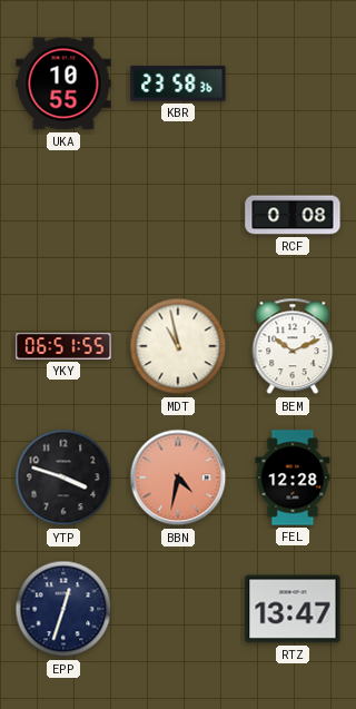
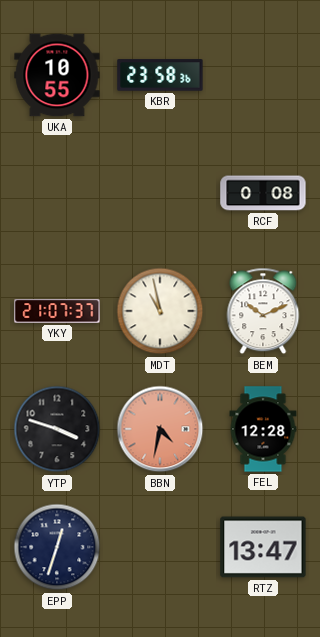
YKY: 06:51 -> 21:07
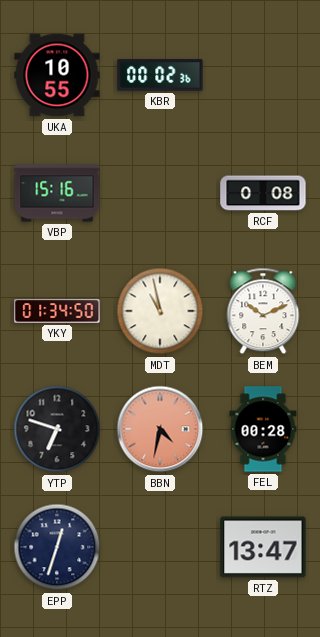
KBR: 23:58 -> 00:02
VBP: none -> 15:16
YKY: 21:07 -> 01:34
YTP: 3:48 -> 6:48
FEL: 12:28 -> 00:28
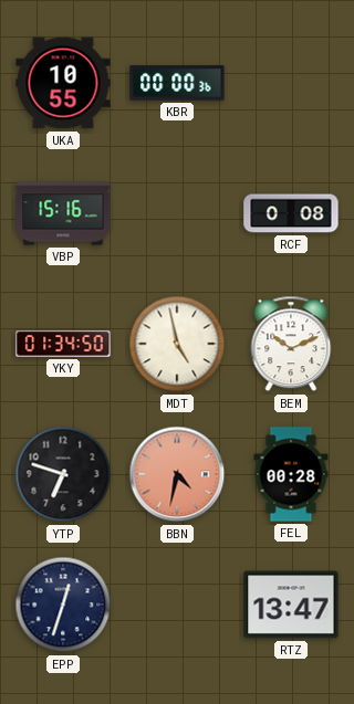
KBR: 00:02 -> 00:00
MDT: 10:58 -> 4:58
